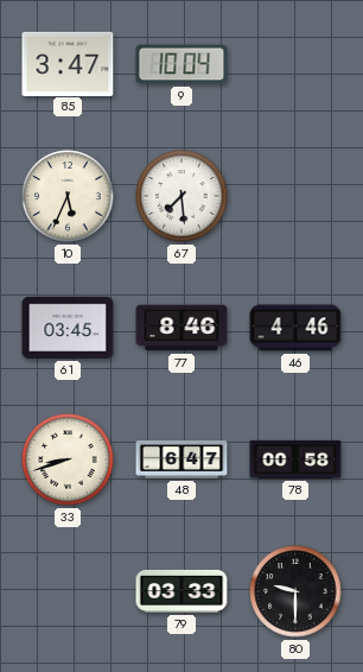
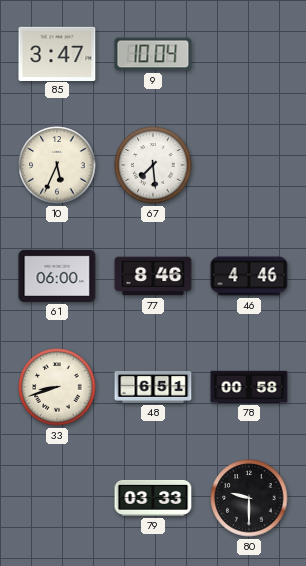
61: 03:45 -> 06:00
48: 6:47 -> 6:51
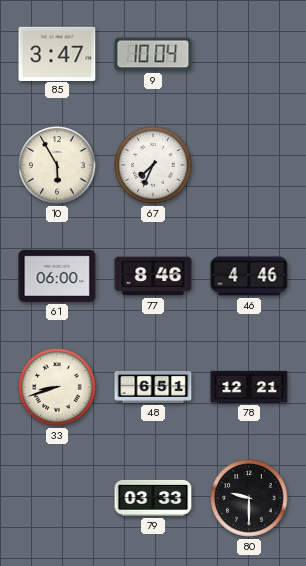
10: 5:34 -> 5:55
67: 7:29 -> 7:34
78: 00:58 -> 12:21
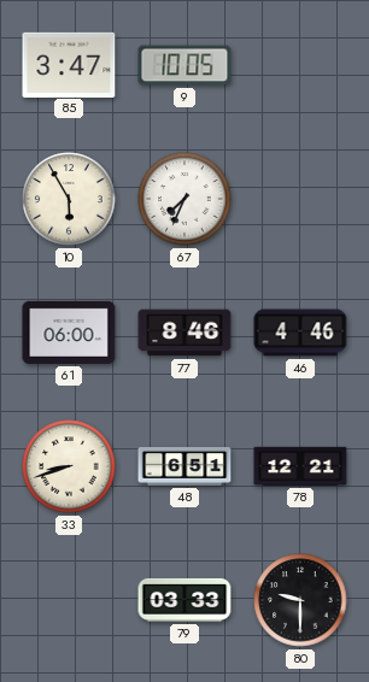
9: 10:04 -> 10:05
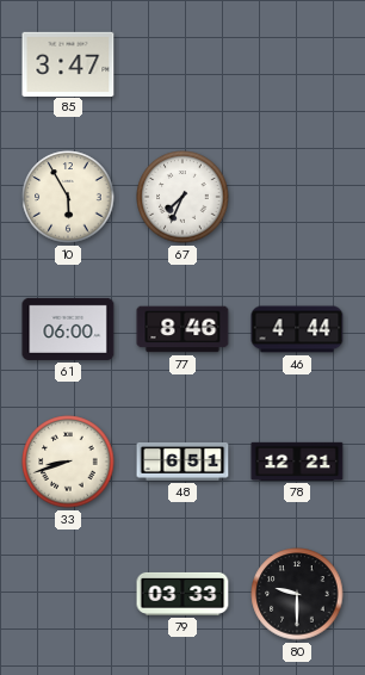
9: 10:05 -> none
46: 4:46 -> 4:44
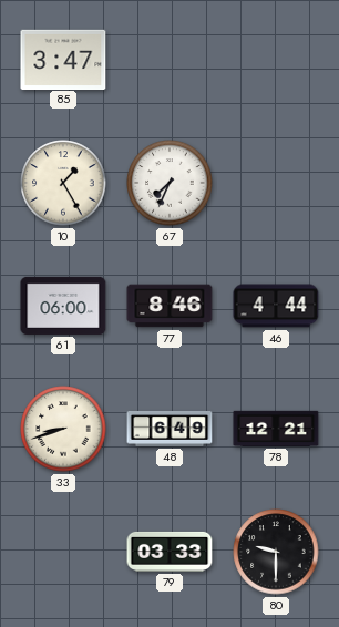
10: 5:55 -> 1:25
48: 6:51 -> 6:49
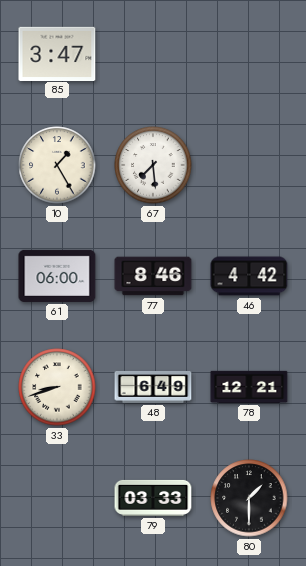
67: 7:34 -> 7:29
46: 4:44 -> 4:42
80: 9:30 -> 1:30
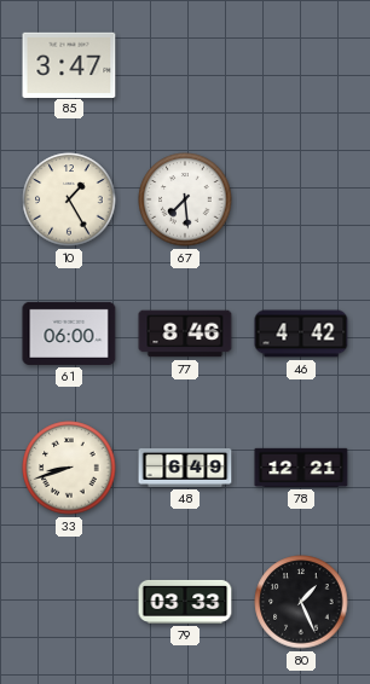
80: 1:30 -> 1:26
